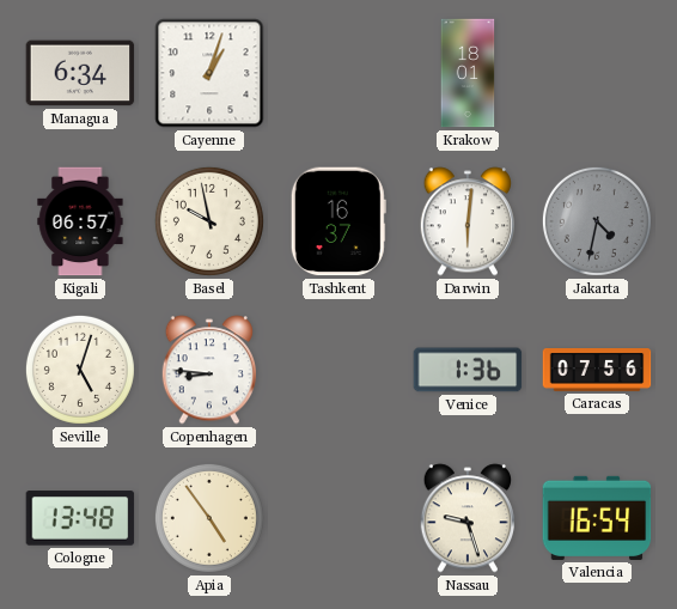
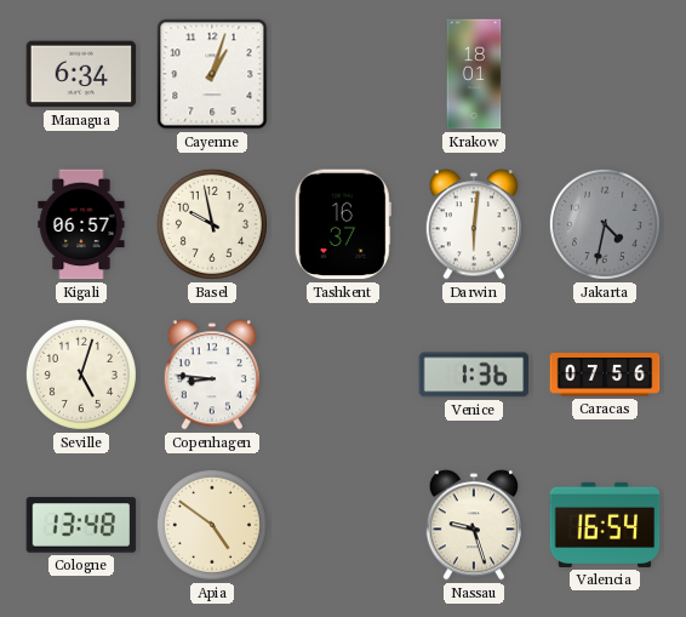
Apia: 4:54 -> 4:51
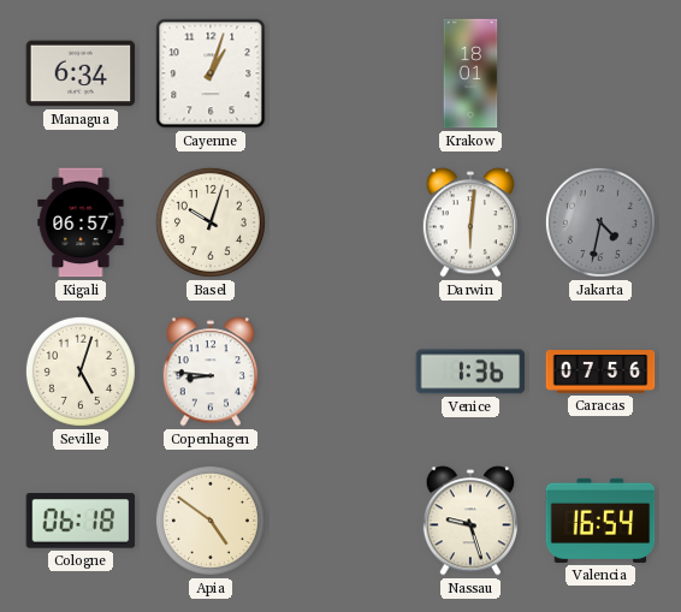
Basel: 9:58 -> 10:03
Tashkent: 16:37 -> none
Cologne: 13:48 -> 06:18
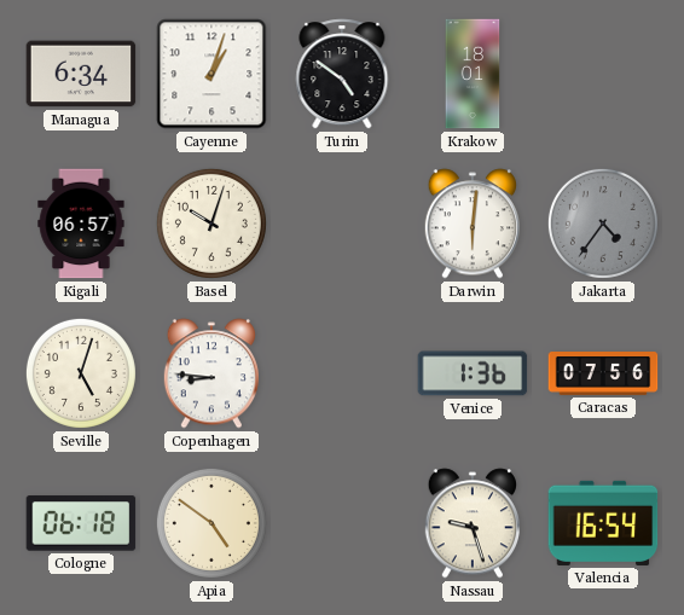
Turin: none -> 4:51
Jakarta: 4:32 -> 4:36
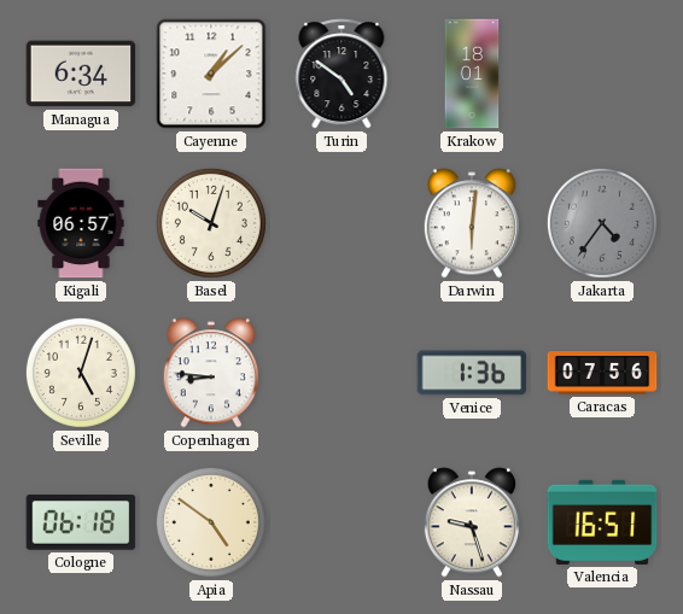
Cayenne: 1:03 -> 1:08
Valencia: 16:54 -> 16:51
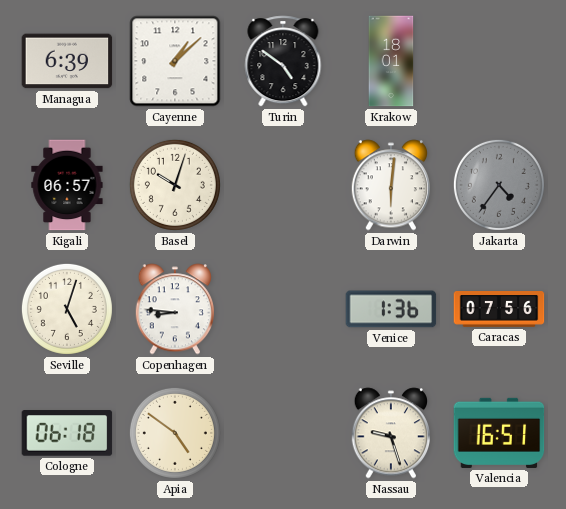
Managua: 6:34 -> 6:39
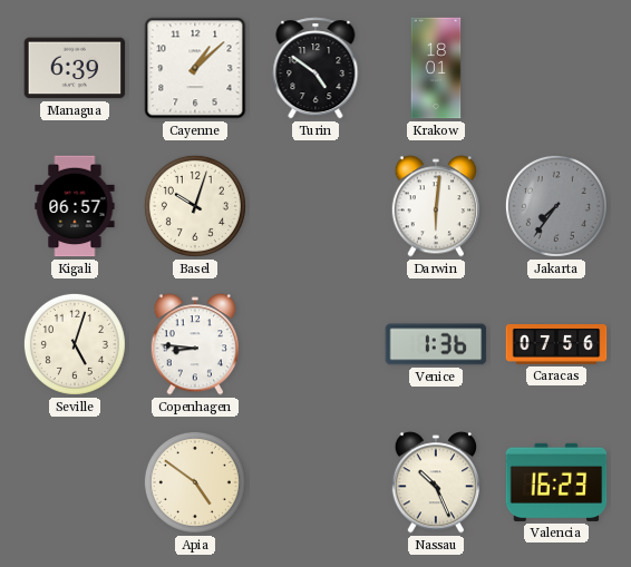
Jakarta: 4:36 -> 7:36
Cologne: 06:18 -> none
Nassau: 9:27 -> 10:26
Valencia: 16:51 -> 16:23
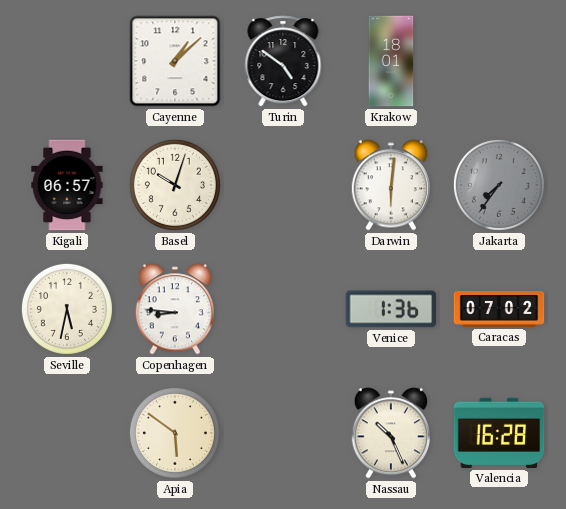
Managua: 6:39 -> none
Seville: 5:03 -> 5:32
Caracas: 07:56 -> 07:02
Apia: 4:51 -> 5:51
Valencia: 16:23 -> 16:28
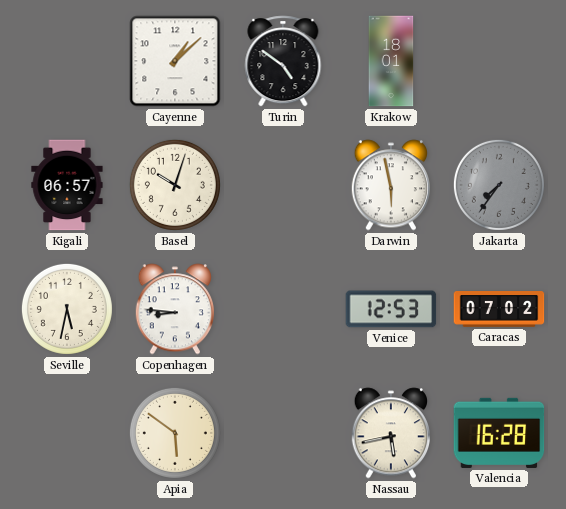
Darwin: 6:01 -> 5:58
Venice: 1:36 -> 12:53
Nassau: 10:26 -> 5:43
